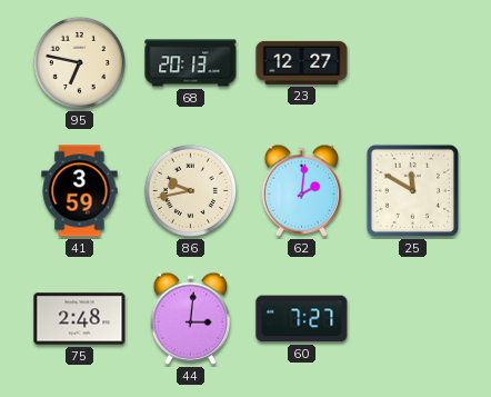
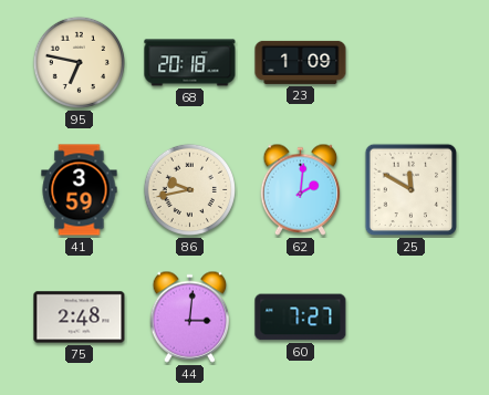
68: 20:13 -> 20:18
23: 12:27 -> 1:09
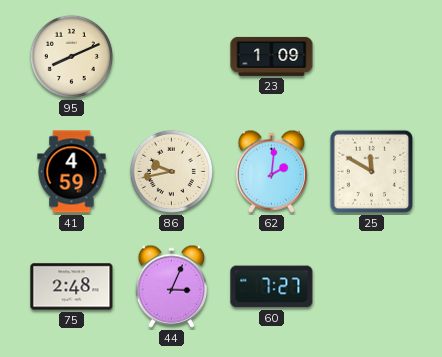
95: 6:47 -> 8:11
68: 20:18 -> none
41: 3:59 -> 4:59
44: 3:01 -> 3:04
